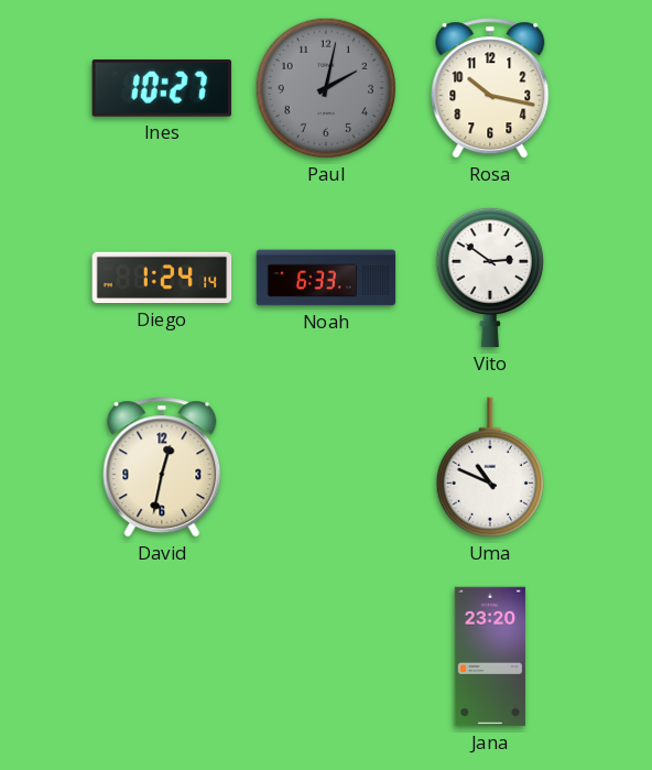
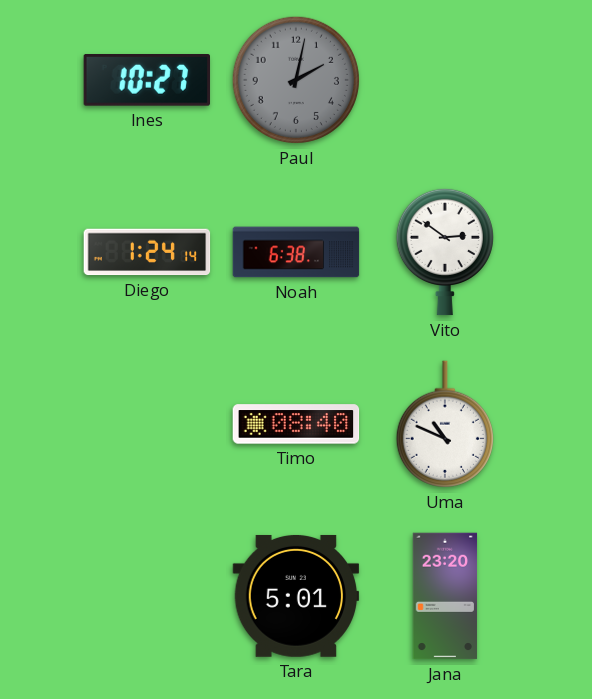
Rosa: 10:17 -> none
Noah: 6:33 -> 6:38
David: 12:32 -> none
Timo: none -> 08:40
Tara: none -> 5:01
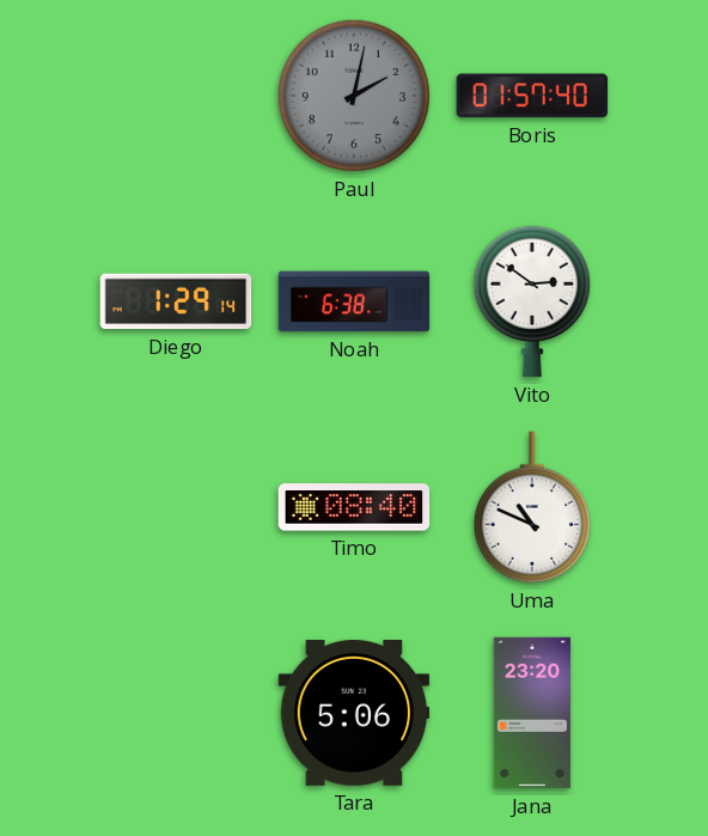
Ines: 10:27 -> none
Boris: none -> 01:57
Diego: 1:24 -> 1:29
Tara: 5:01 -> 5:06
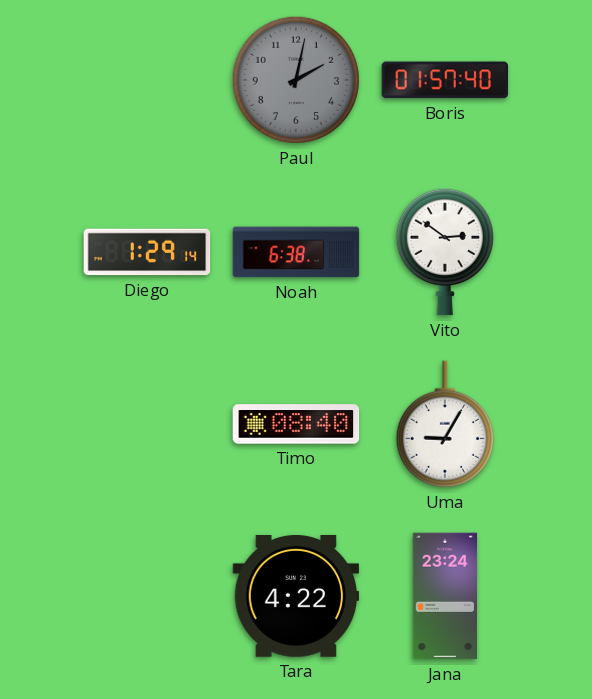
Uma: 10:49 -> 9:05
Tara: 5:06 -> 4:22
Jana: 23:20 -> 23:24
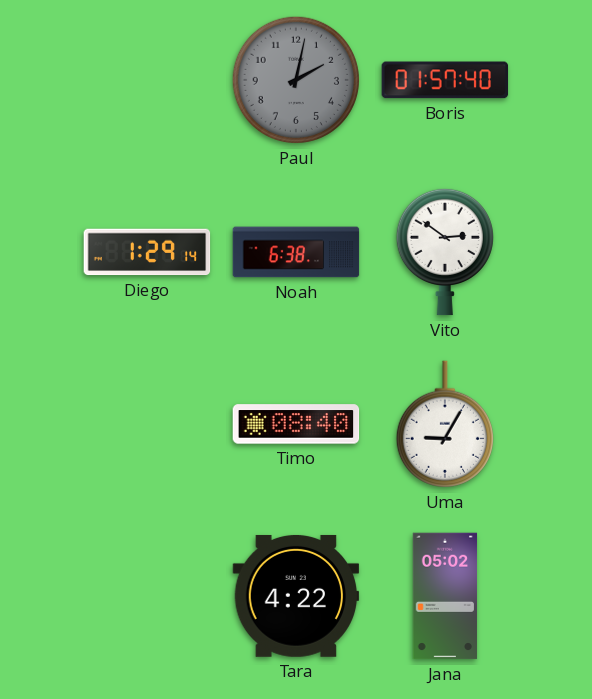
Jana: 23:24 -> 05:02
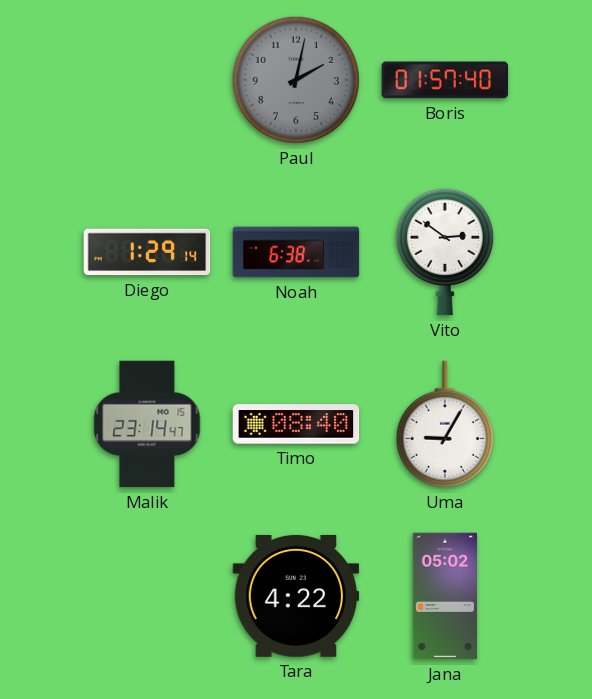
Malik: none -> 23:14
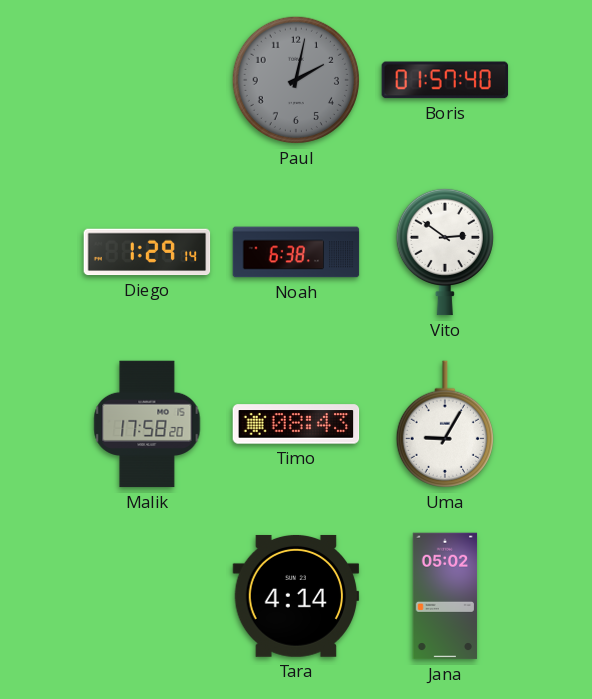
Malik: 23:14 -> 17:58
Timo: 08:40 -> 08:43
Tara: 4:22 -> 4:14
